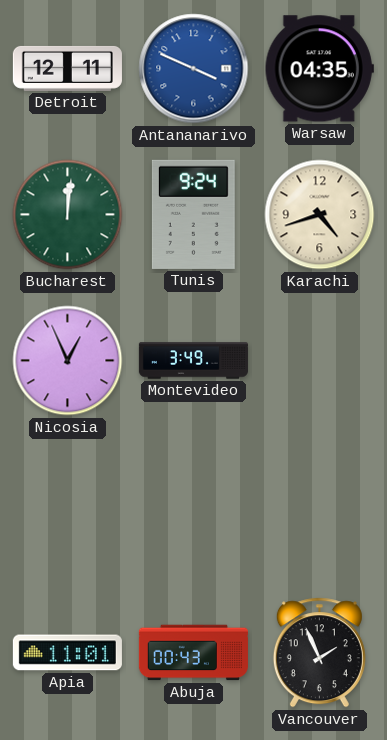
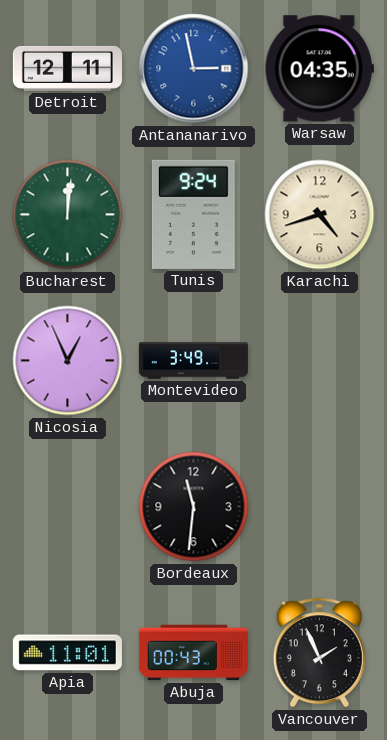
Antananarivo: 3:49 -> 2:58
Bordeaux: none -> 11:31
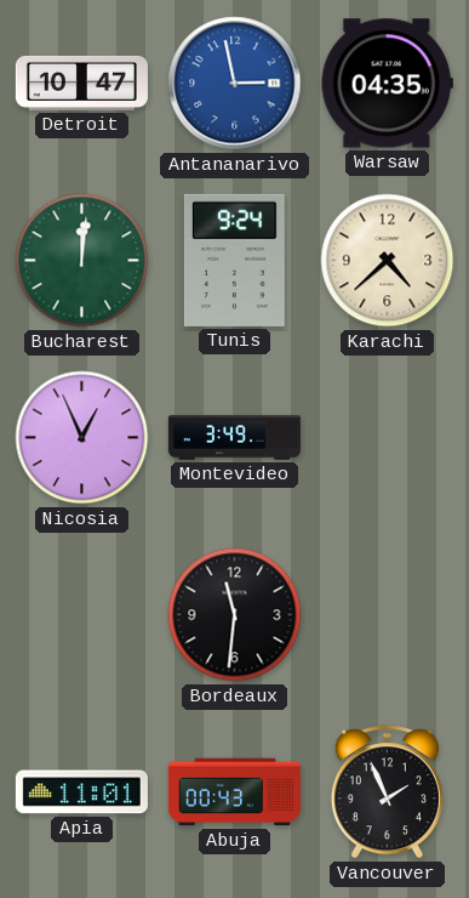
Detroit: 12:11 -> 10:47
Karachi: 4:42 -> 4:38
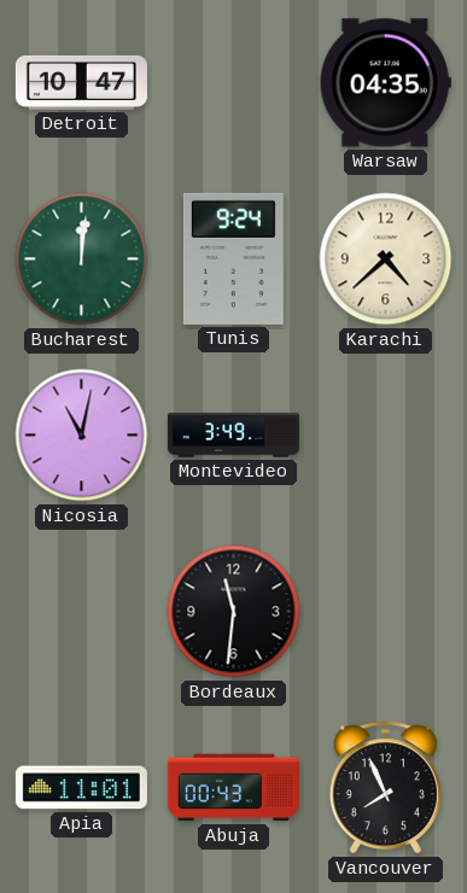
Antananarivo: 2:58 -> none
Nicosia: 12:56 -> 11:02
Vancouver: 1:56 -> 7:56
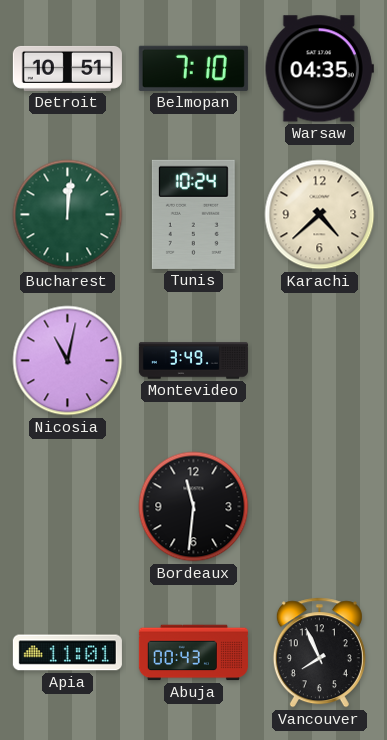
Detroit: 10:47 -> 10:51
Belmopan: none -> 7:10
Tunis: 9:24 -> 10:24
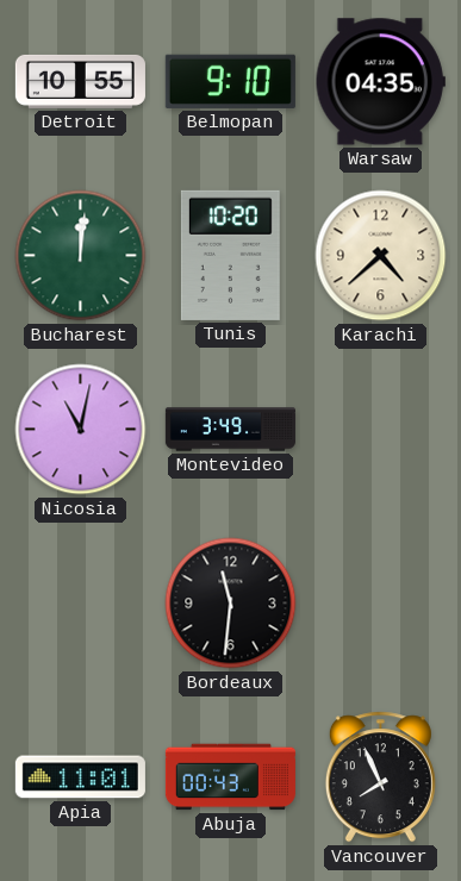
Detroit: 10:51 -> 10:55
Belmopan: 7:10 -> 9:10
Tunis: 10:24 -> 10:20
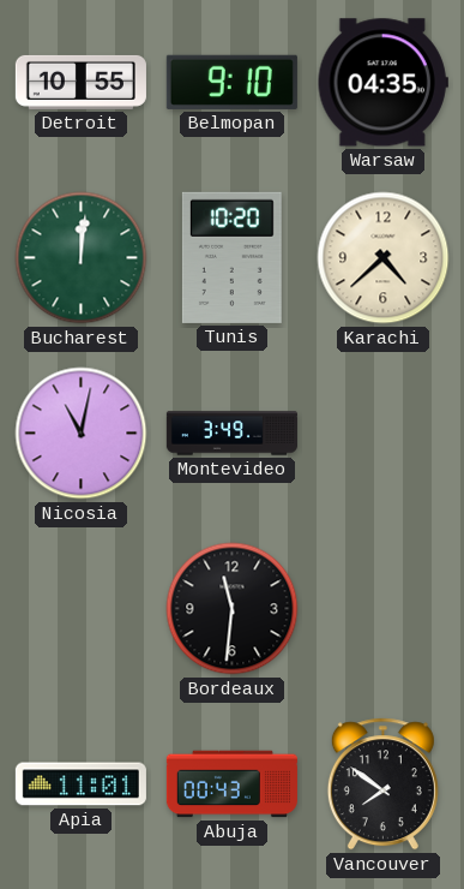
Vancouver: 7:56 -> 7:51
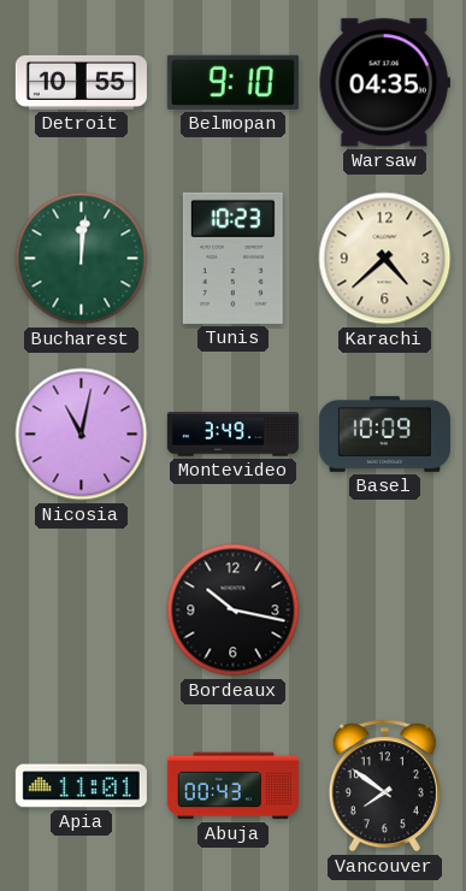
Tunis: 10:20 -> 10:23
Basel: none -> 10:09
Bordeaux: 11:31 -> 10:17
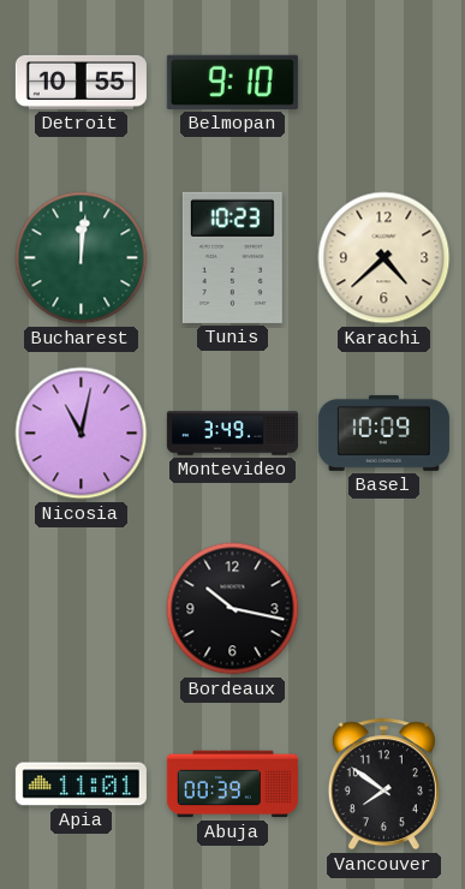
Warsaw: 04:35 -> none
Abuja: 00:43 -> 00:39
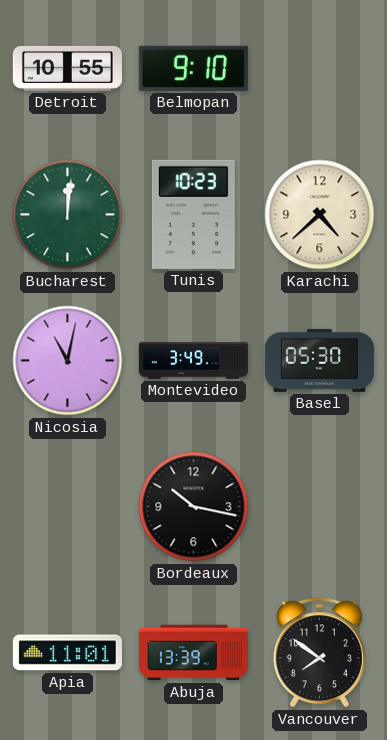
Basel: 10:09 -> 05:30
Abuja: 00:39 -> 13:39
